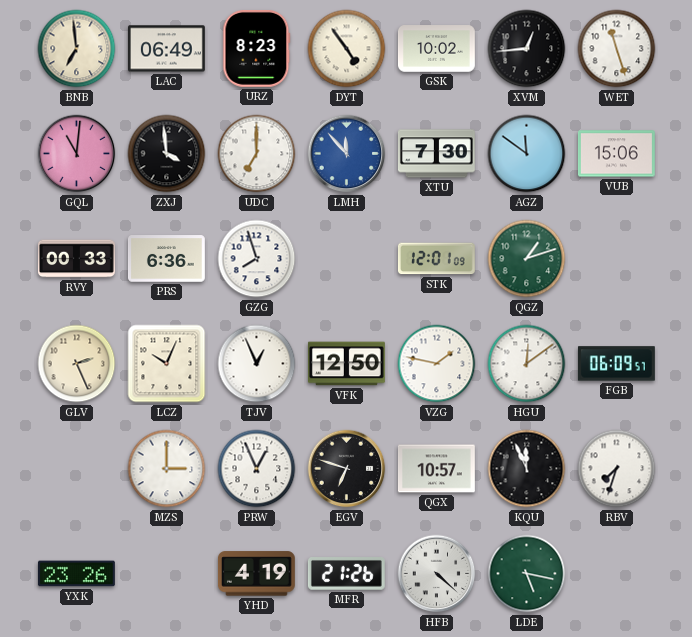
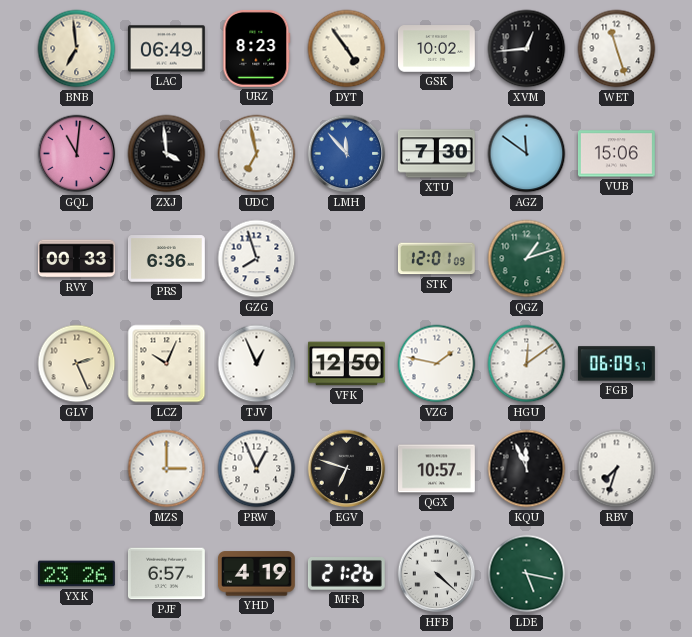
UDC: 7:00 -> 6:58
PJF: none -> 6:57
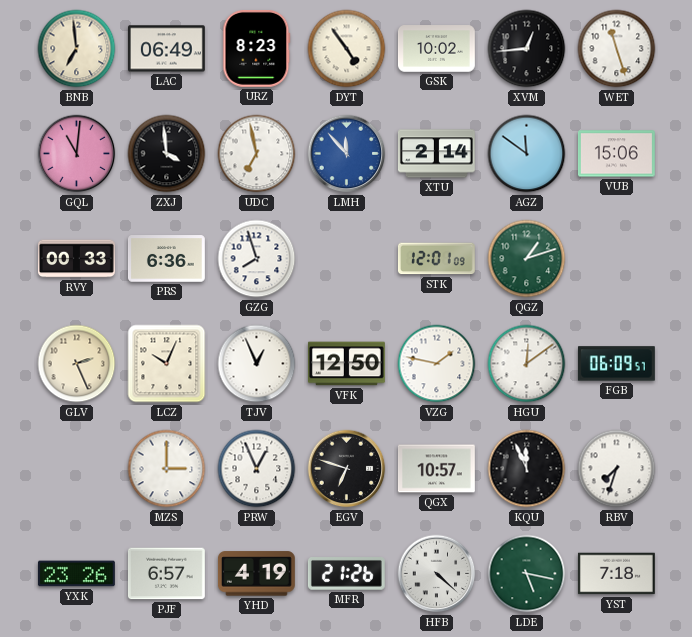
XTU: 7:30 -> 2:14
YST: none -> 7:18
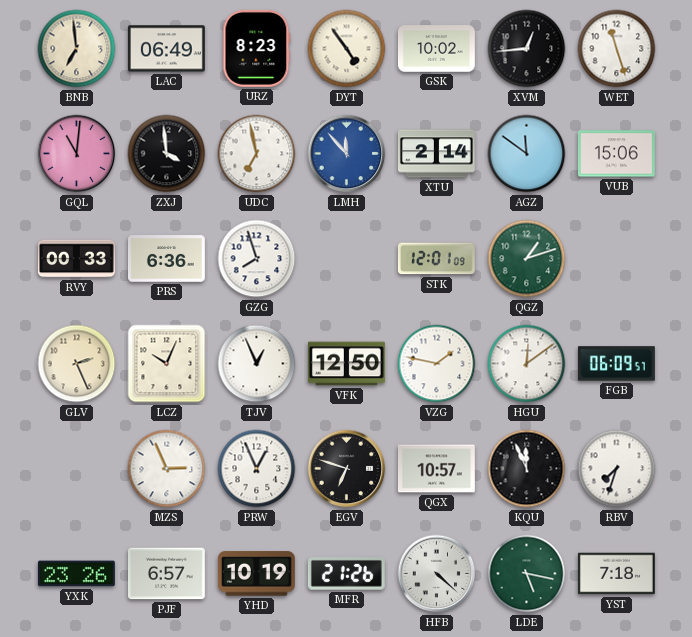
MZS: 3:00 -> 2:56
YHD: 4:19 -> 10:19
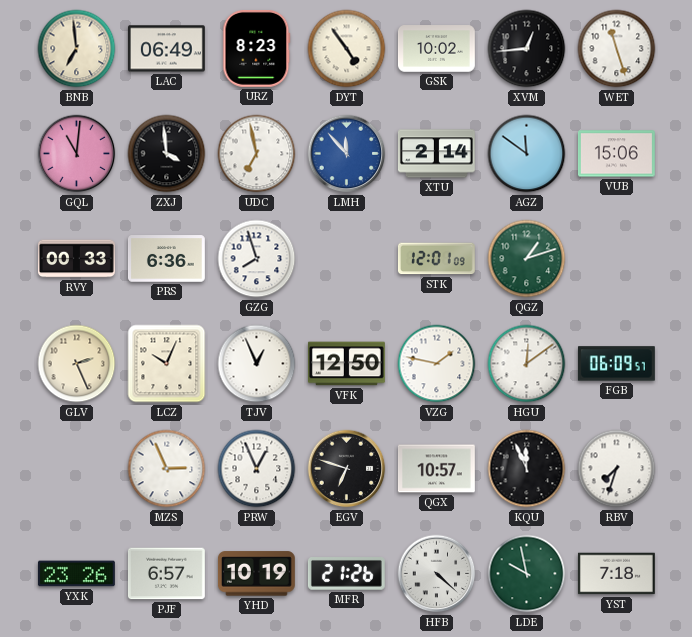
LDE: 5:17 -> 9:58
